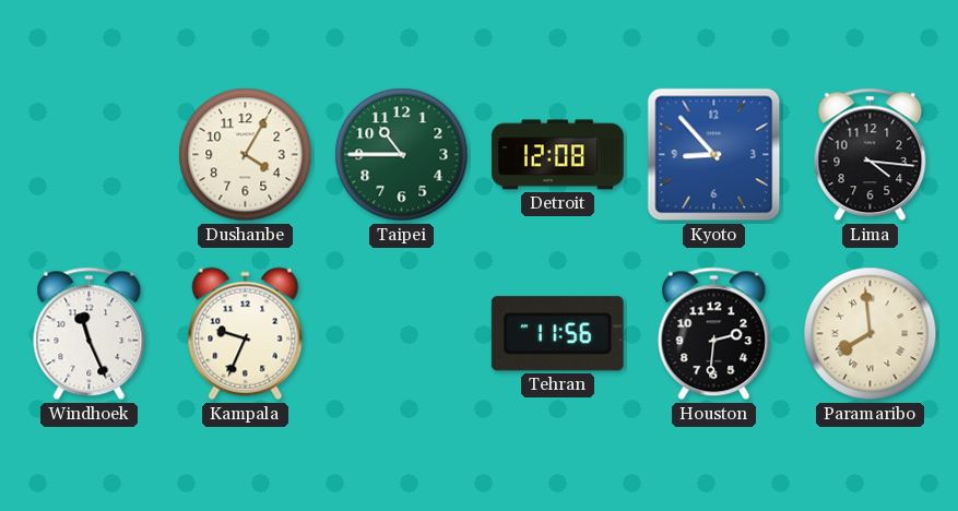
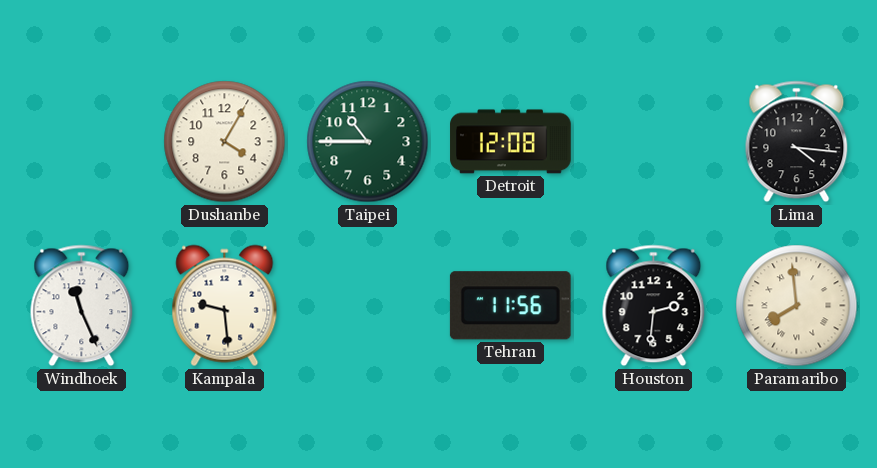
Kyoto: 8:53 -> none
Kampala: 9:34 -> 9:29
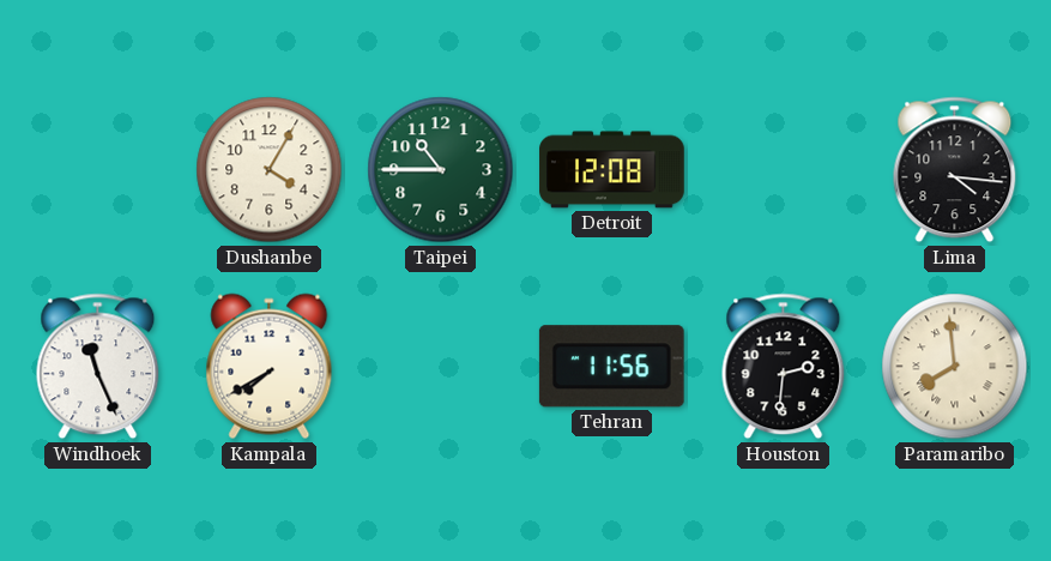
Kampala: 9:29 -> 7:40
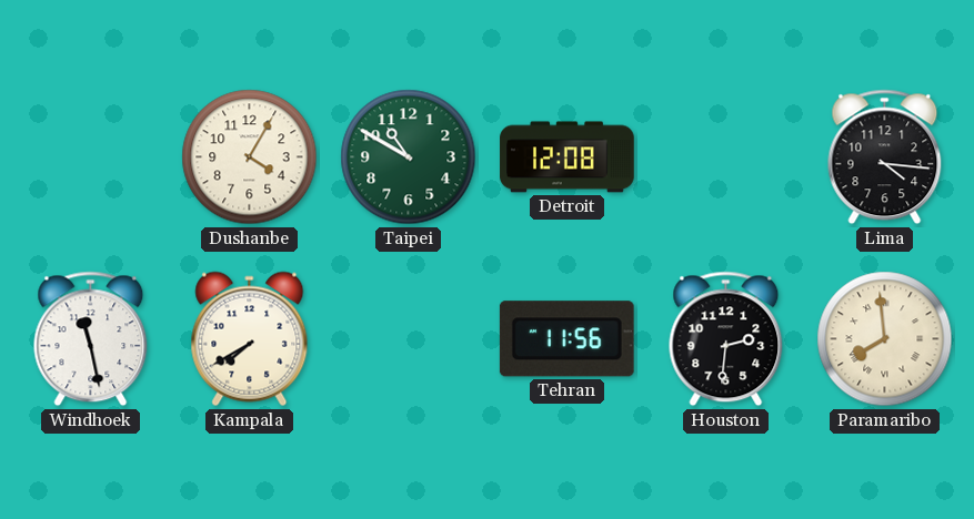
Taipei: 10:45 -> 10:50
Windhoek: 11:26 -> 11:28
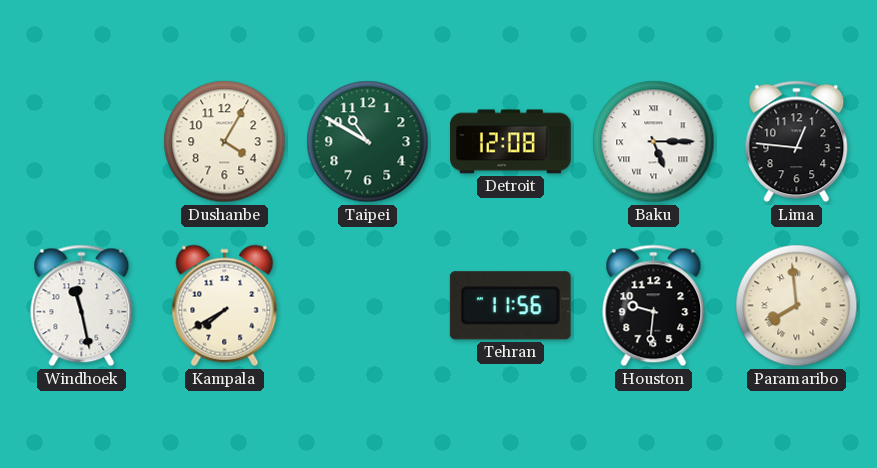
Baku: none -> 5:15
Lima: 4:16 -> 12:46
Houston: 2:31 -> 9:31
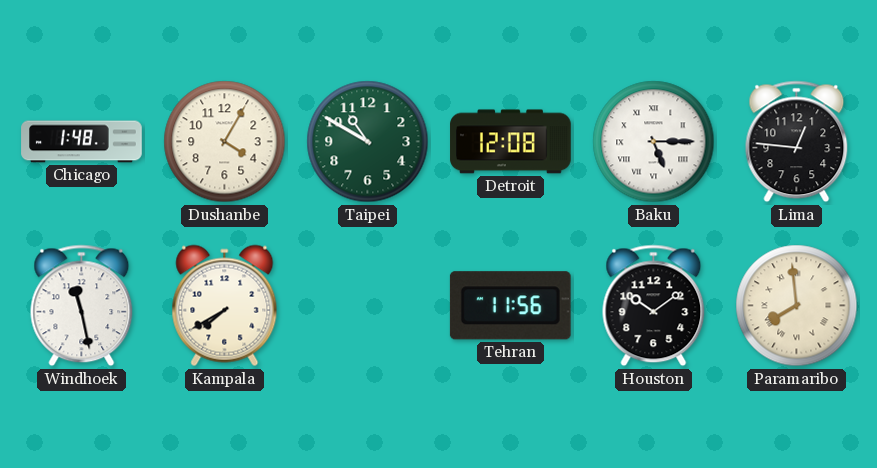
Chicago: none -> 1:48
Houston: 9:31 -> 10:09
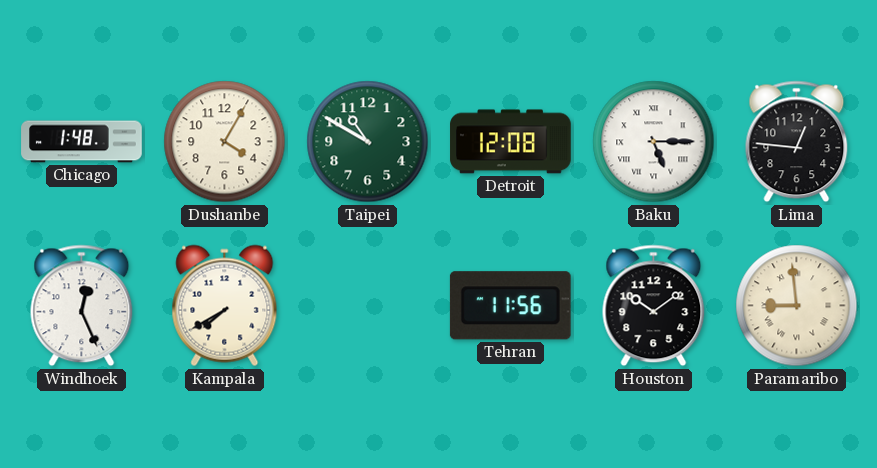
Windhoek: 11:28 -> 12:26
Paramaribo: 7:59 -> 8:59
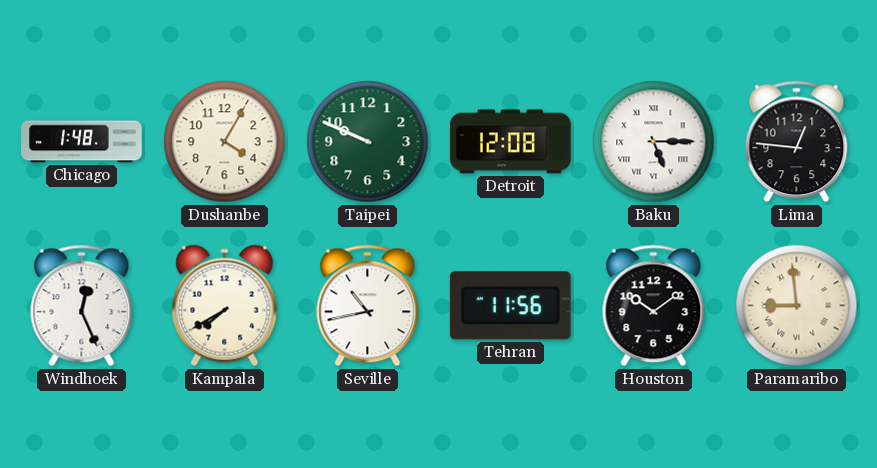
Taipei: 10:50 -> 9:49
Seville: none -> 10:43
